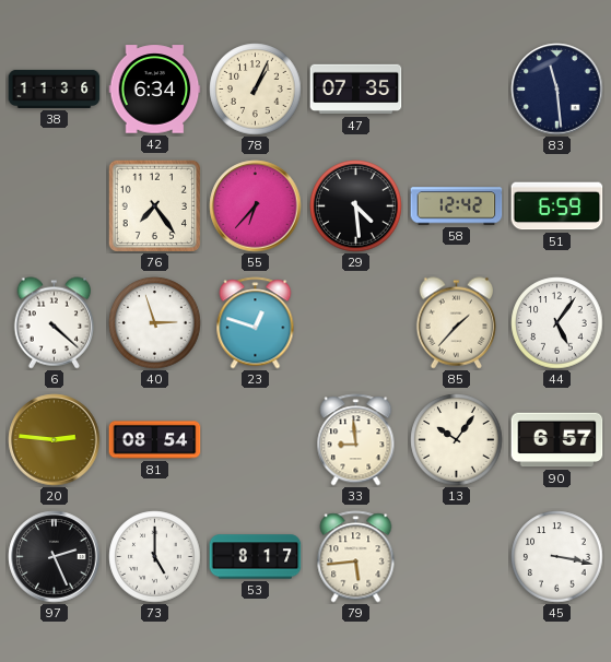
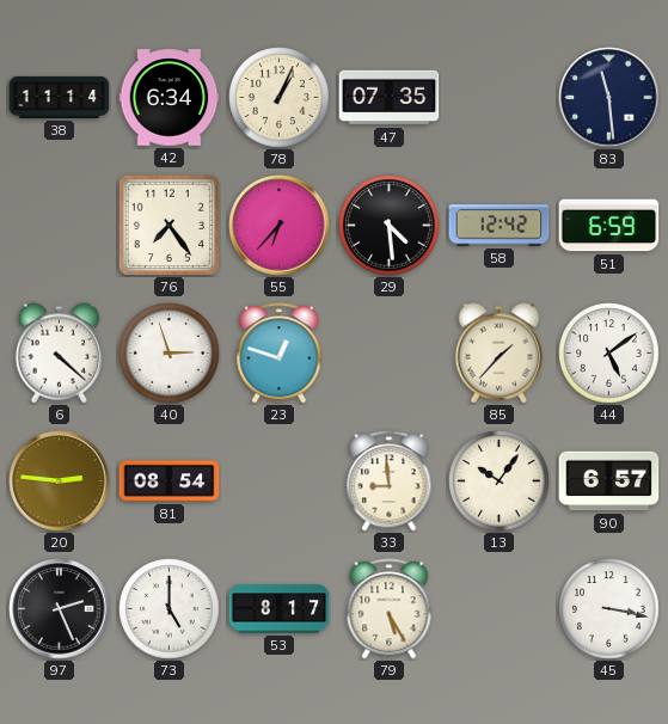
38: 11:36 -> 11:14
44: 5:06 -> 5:09
79: 5:44 -> 5:25
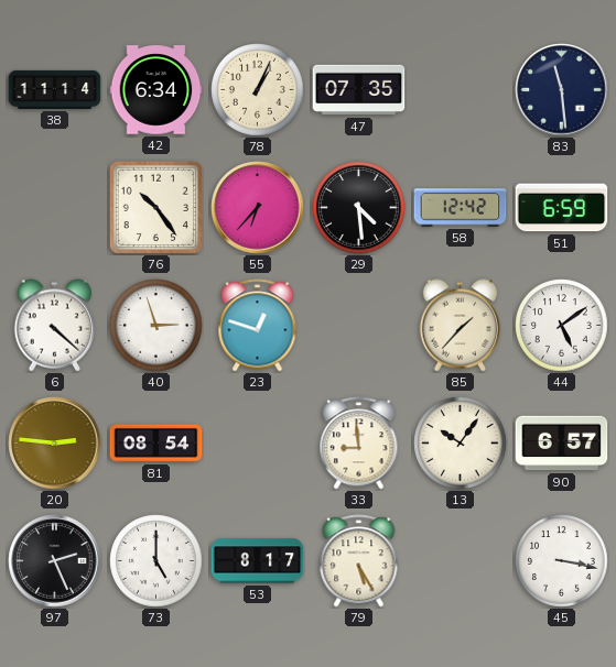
76: 7:24 -> 10:24
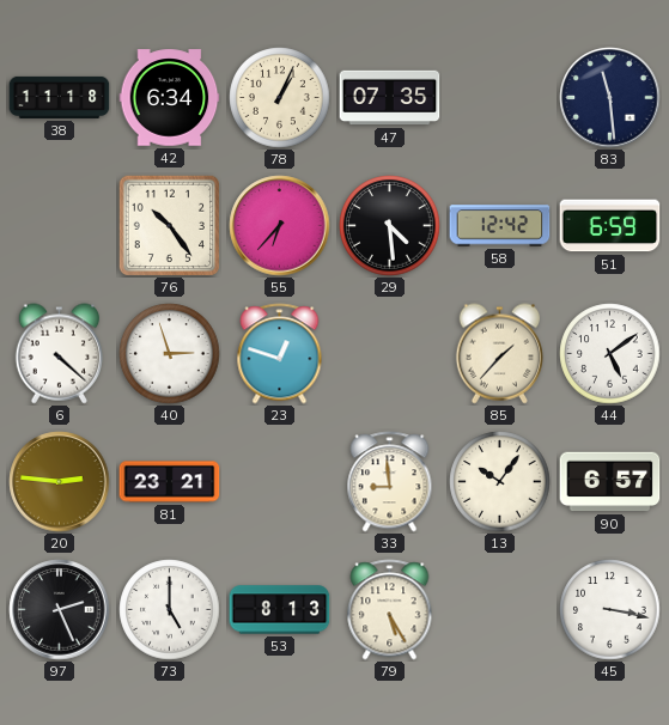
38: 11:14 -> 11:18
81: 08:54 -> 23:21
53: 8:17 -> 8:13
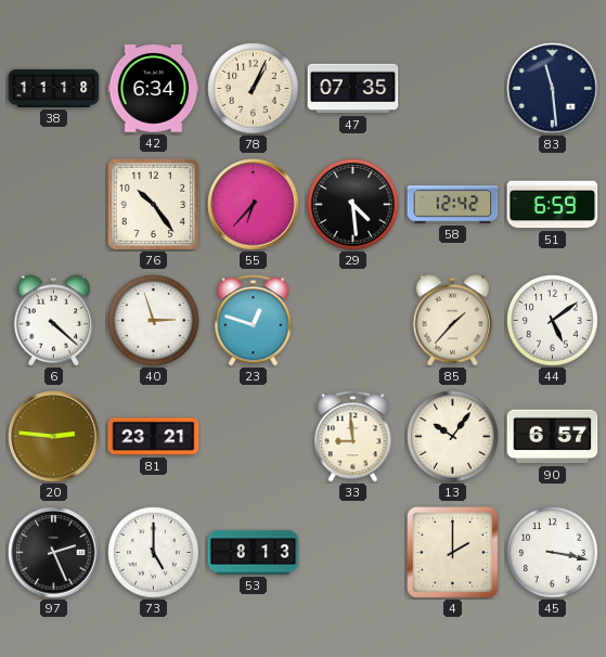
79: 5:25 -> none
4: none -> 2:00
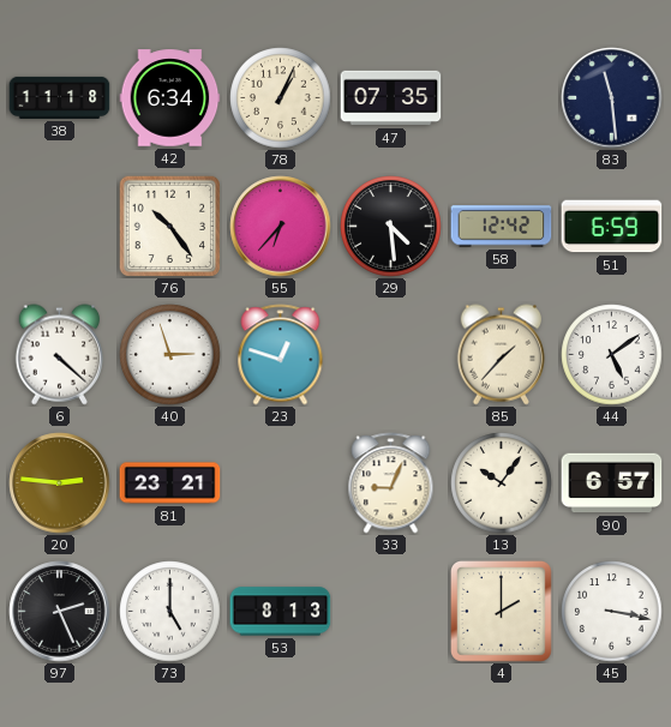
33: 8:59 -> 9:04
